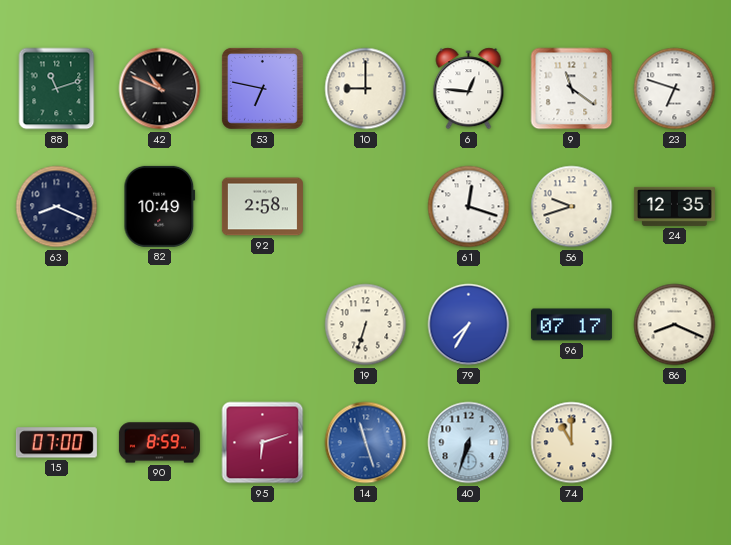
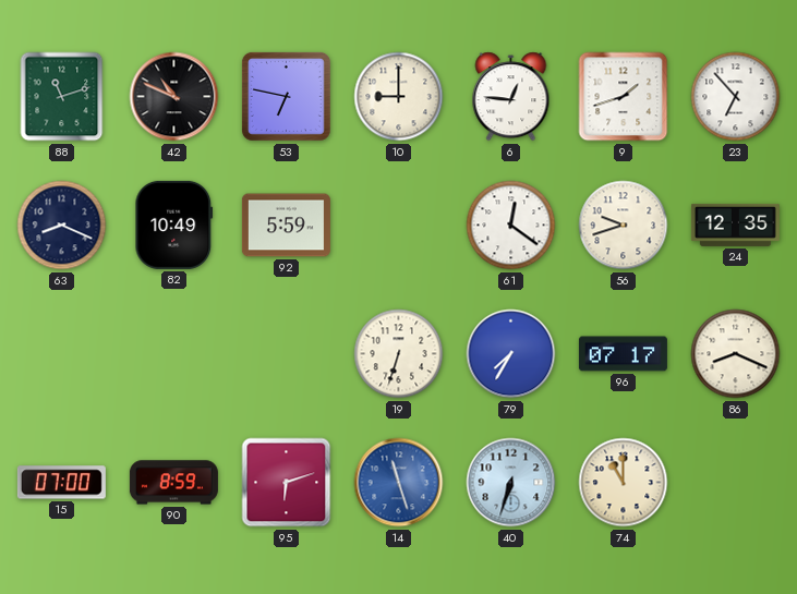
9: 11:21 -> 1:42
23: 6:48 -> 6:53
92: 2:58 -> 5:59
61: 12:18 -> 12:21
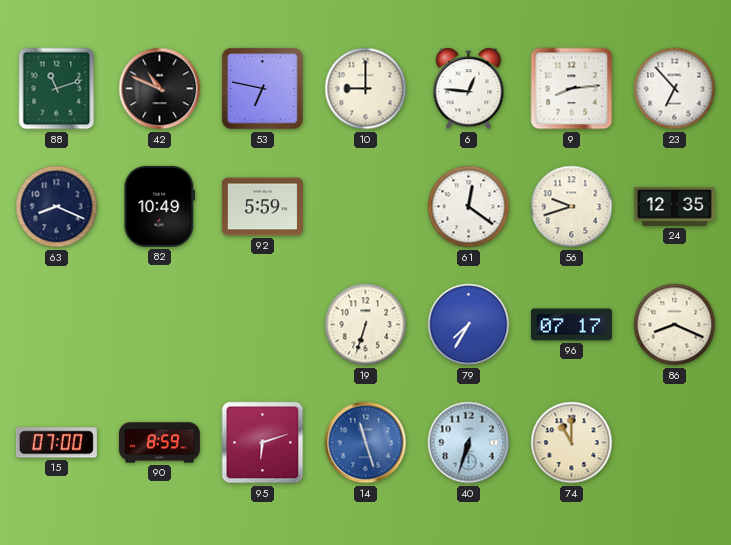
9: 1:42 -> 8:14
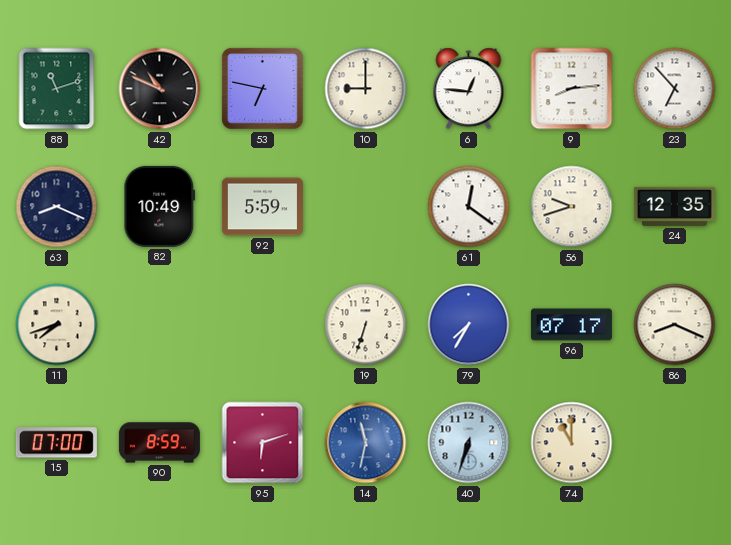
11: none -> 7:42
14: 11:27 -> 11:32
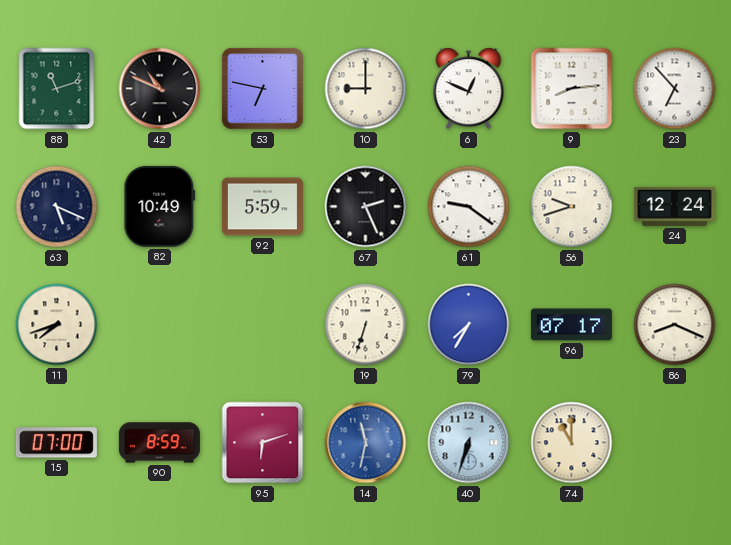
6: 12:46 -> 12:49
63: 8:19 -> 5:19
67: none -> 2:26
61: 12:21 -> 9:21
24: 12:35 -> 12:24
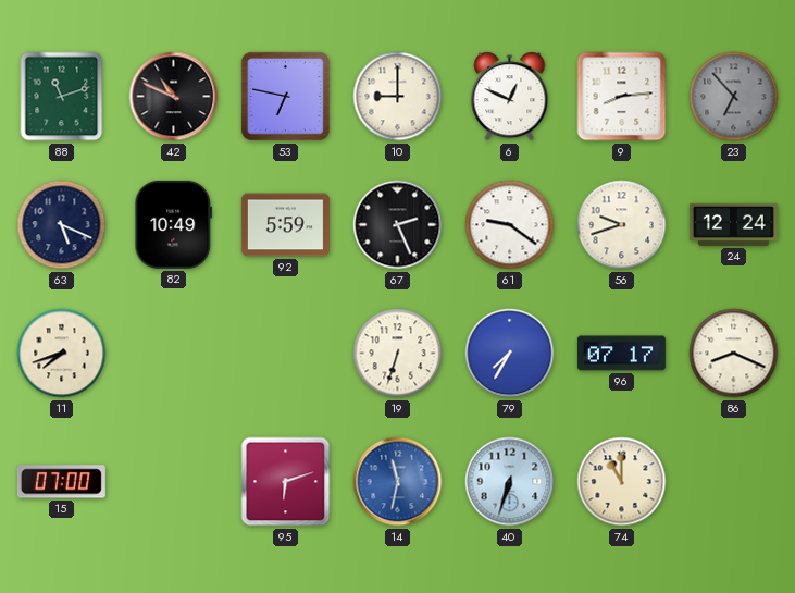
23 dial: white -> grey
90: 8:59 -> none
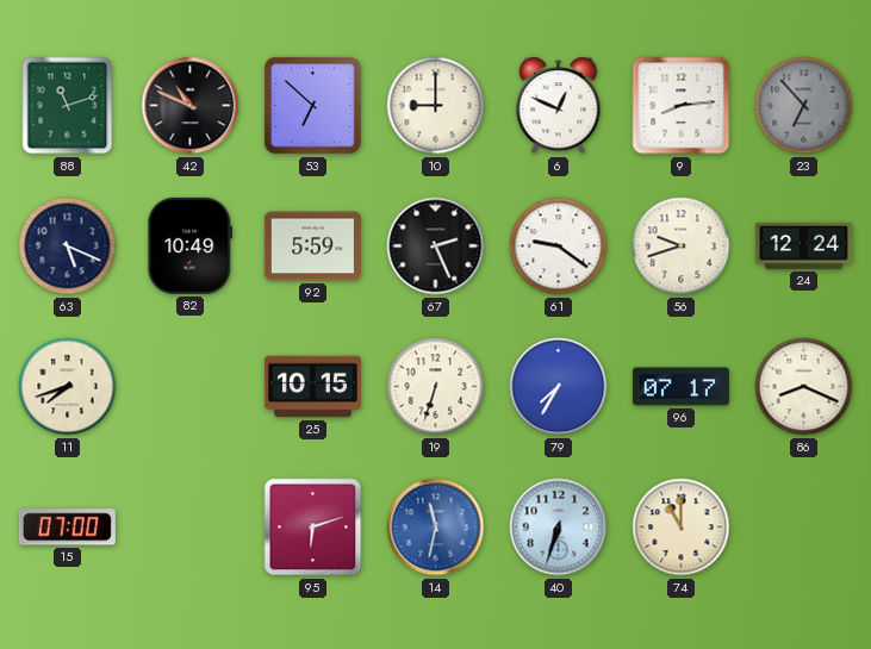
53: 6:47 -> 6:52
25: none -> 10:15
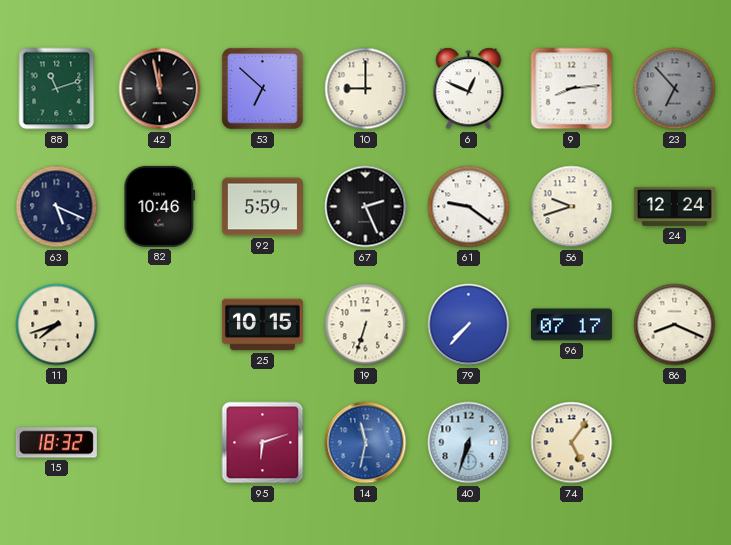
42: 10:49 -> 11:58
82: 10:49 -> 10:46
79: 7:35 -> 7:37
15: 07:00 -> 18:32
74: 11:00 -> 5:06
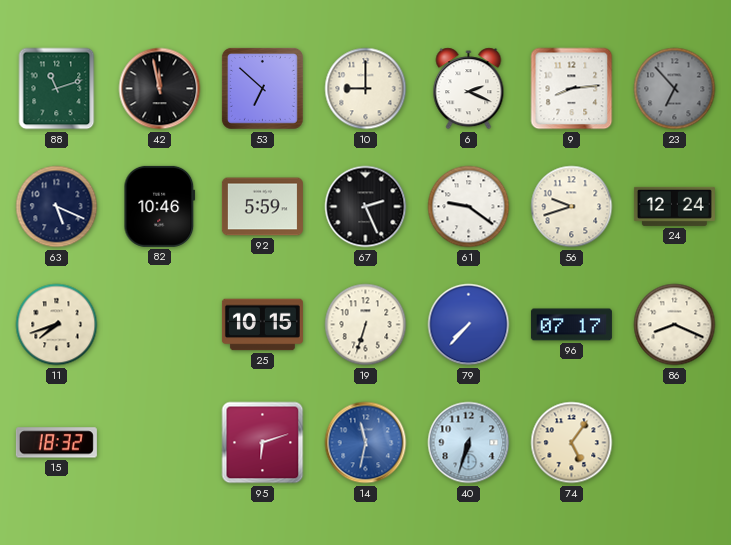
6: 12:49 -> 2:19
